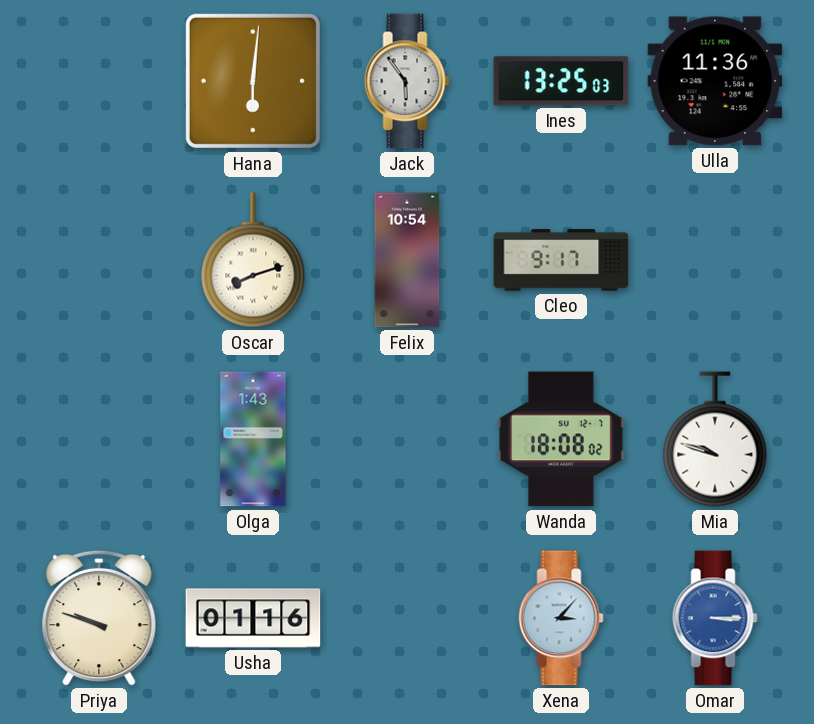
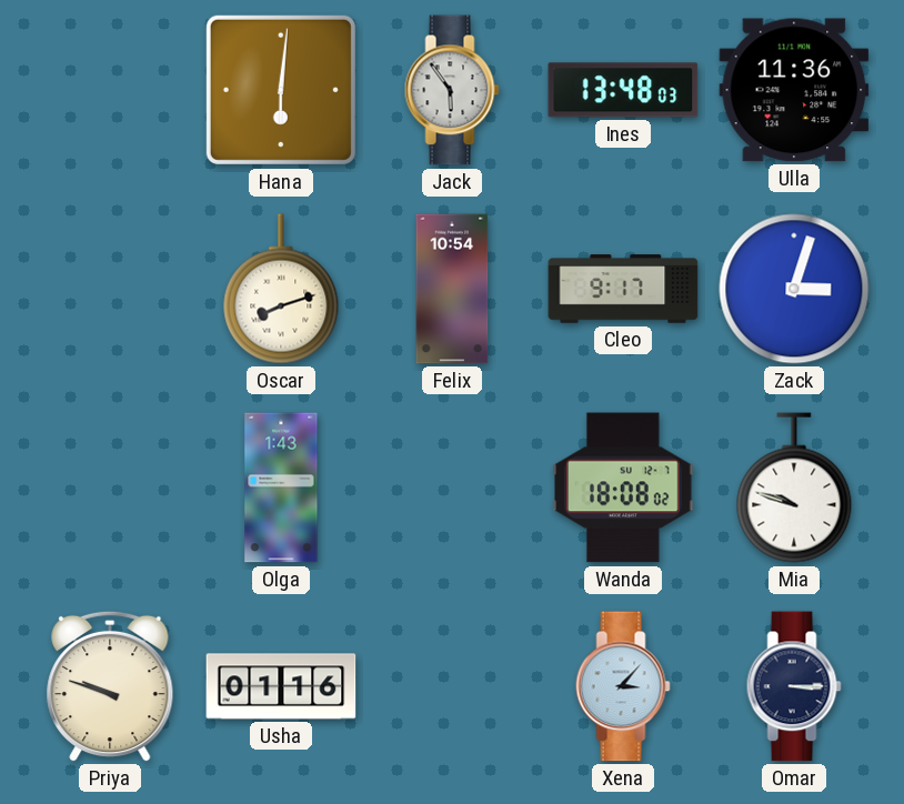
Ines: 13:25 -> 13:48
Zack: none -> 3:03
Omar dial: blue -> navy
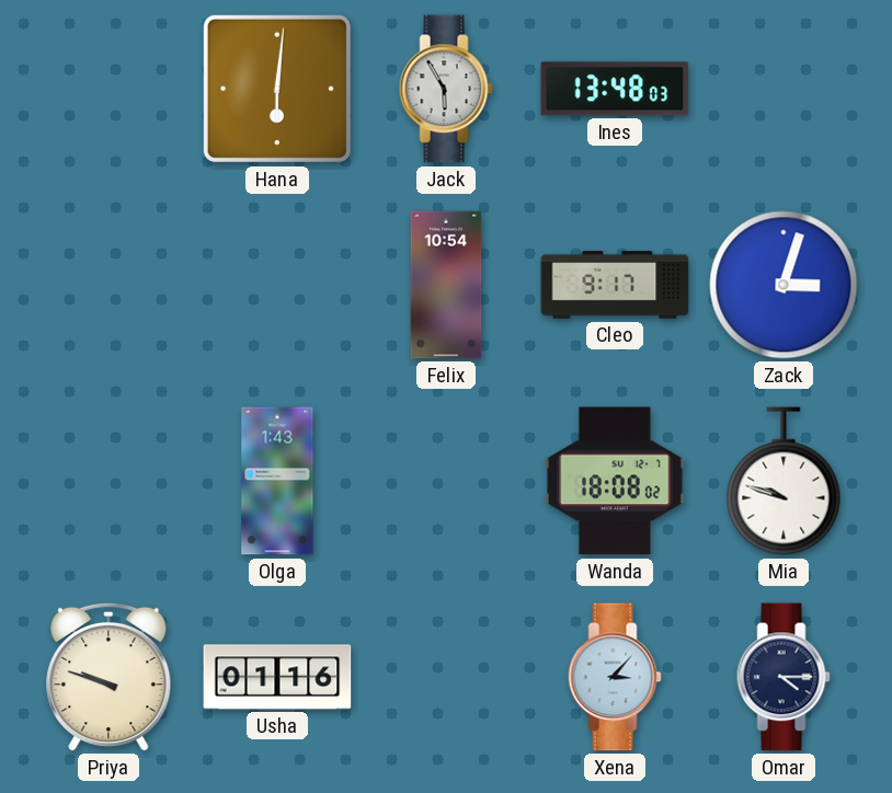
Jack: 5:54 -> 5:55
Ulla: 11:36 -> none
Oscar: 8:12 -> none
Omar: 3:15 -> 4:15
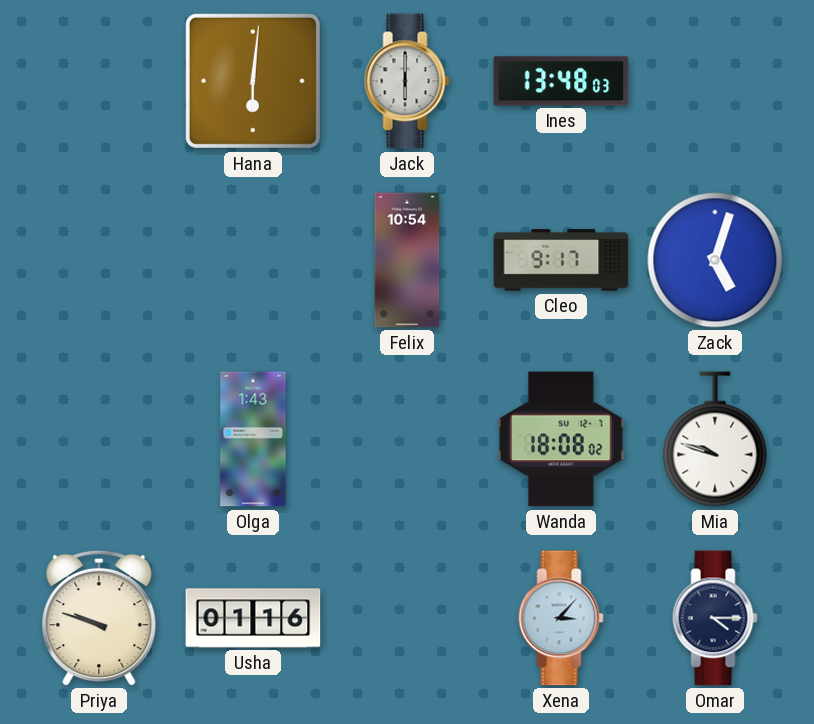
Jack: 5:55 -> 6:00
Zack: 3:03 -> 5:03
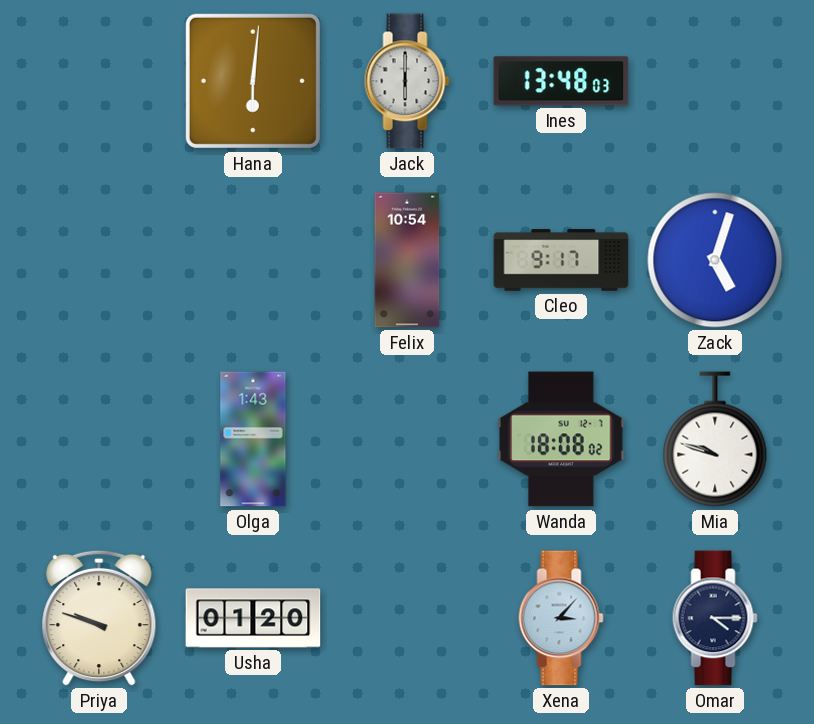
Usha: 01:16 -> 01:20
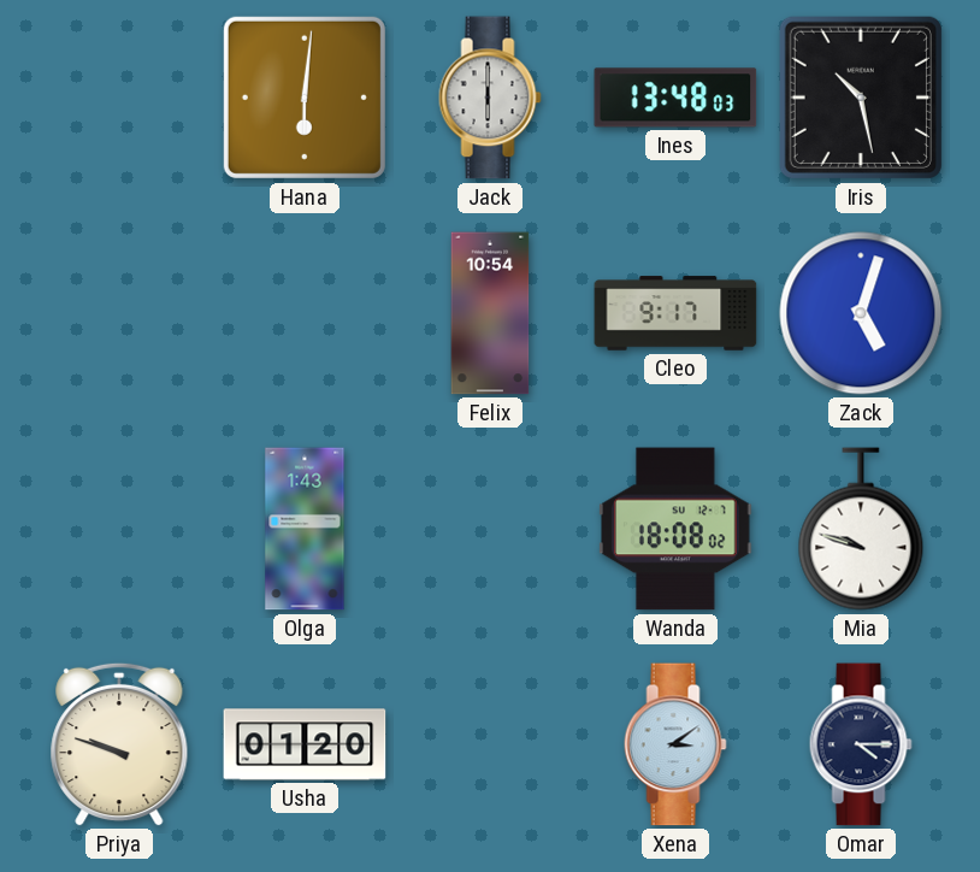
Iris: none -> 10:28
Xena: 3:07 -> 3:09
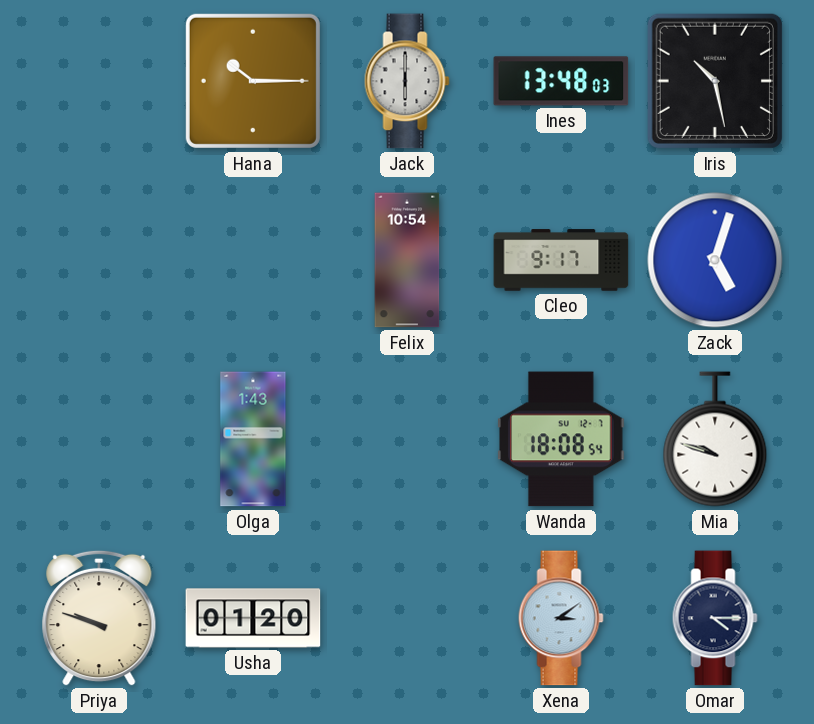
Hana: 6:01 -> 10:15
Wanda: 18:08:02 -> 18:08:54
